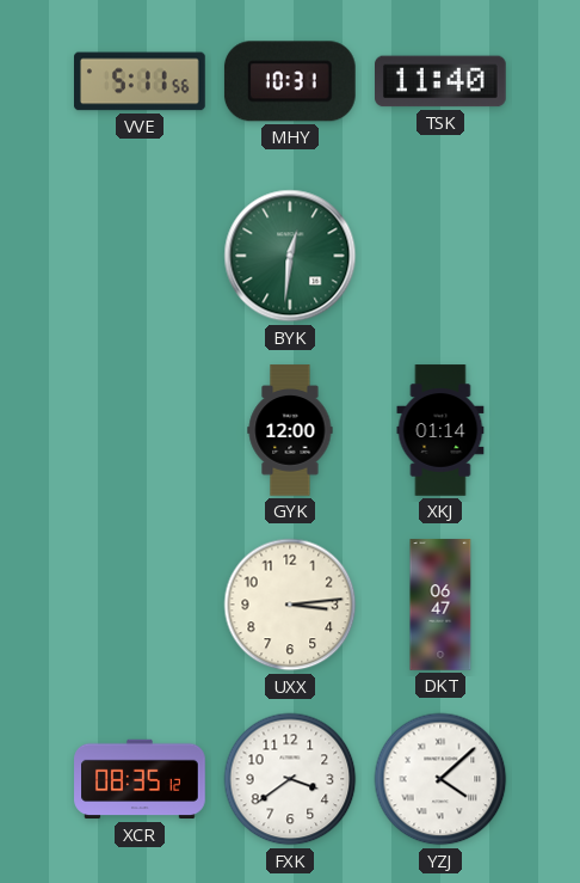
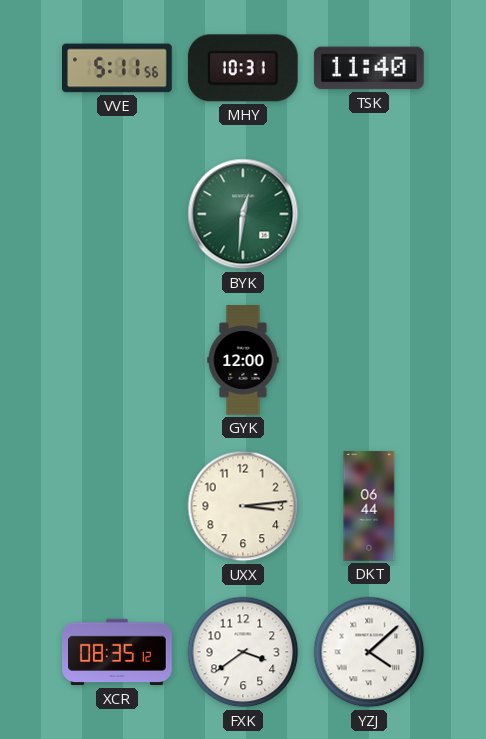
XKJ: 01:14 -> none
DKT: 06:47 -> 06:44
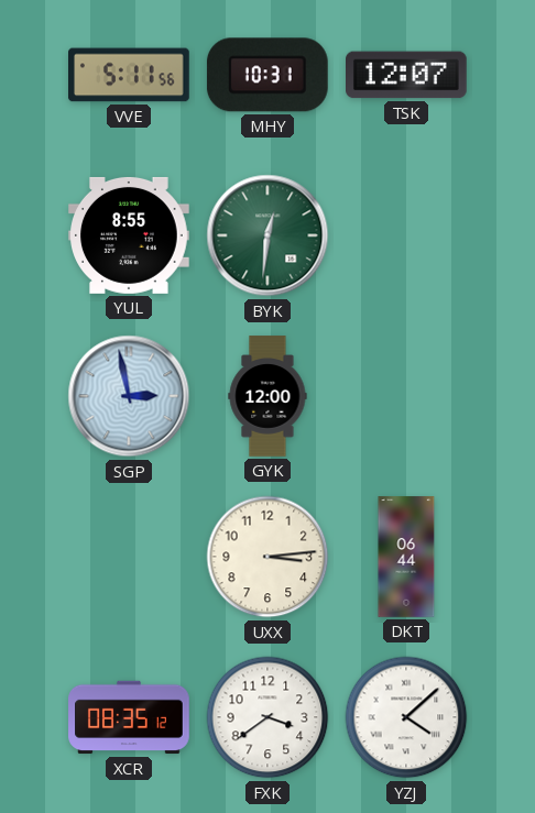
TSK: 11:40 -> 12:07
YUL: none -> 8:55
SGP: none -> 2:58
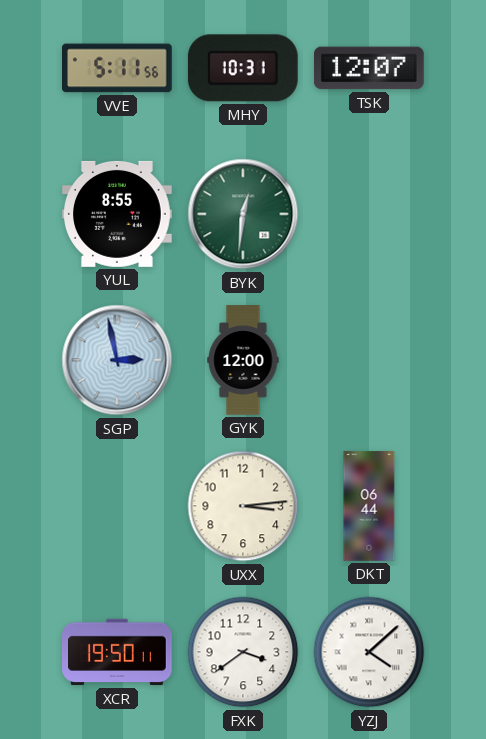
XCR: 08:35 -> 19:50
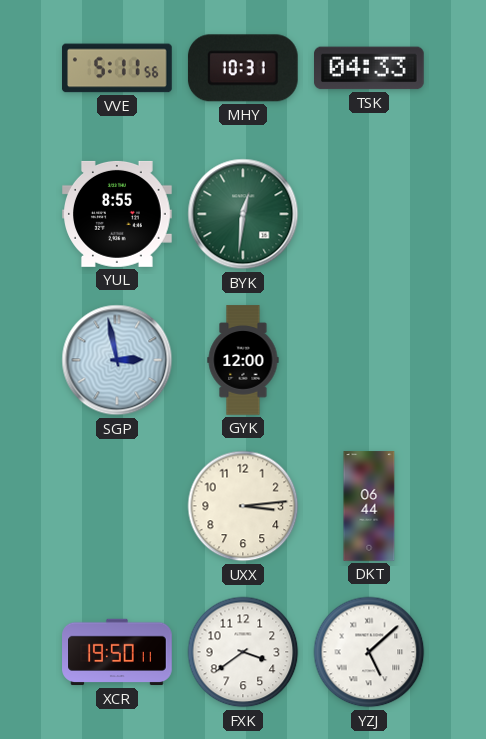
TSK: 12:07 -> 04:33
YZJ: 4:08 -> 5:08
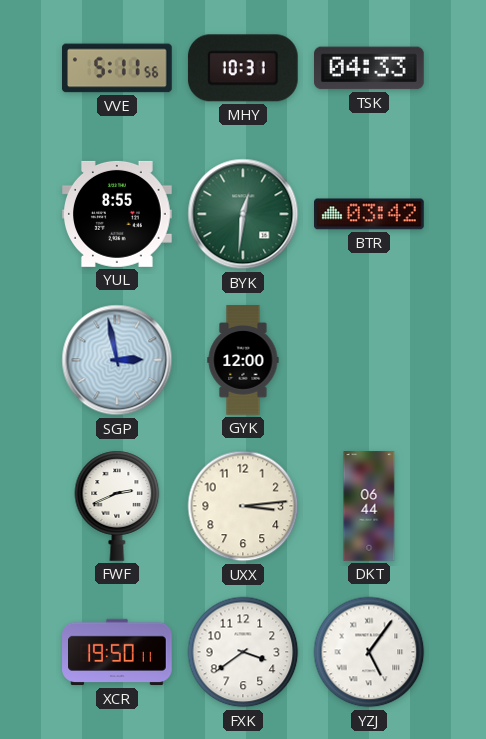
BTR: none -> 03:42
FWF: none -> 2:41
YZJ: 5:08 -> 5:06
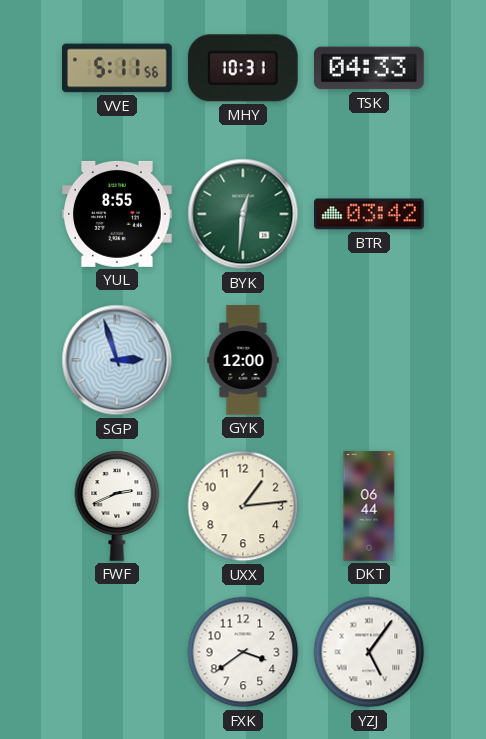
SGP: 2:58 -> 2:57
UXX: 3:14 -> 1:14
XCR: 19:50 -> none
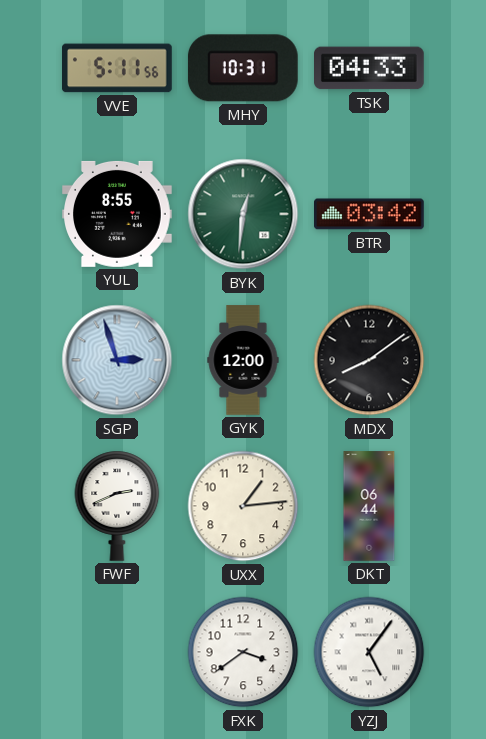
MDX: none -> 8:09
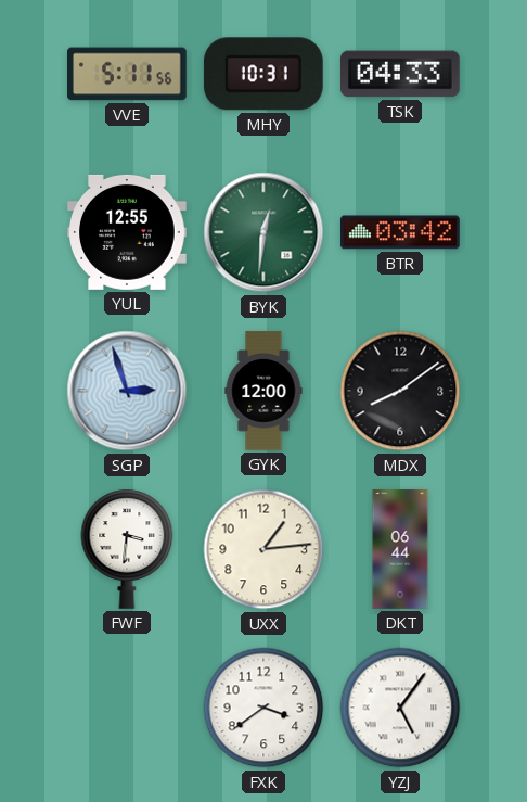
YUL: 8:55 -> 12:55
FWF: 2:41 -> 3:31
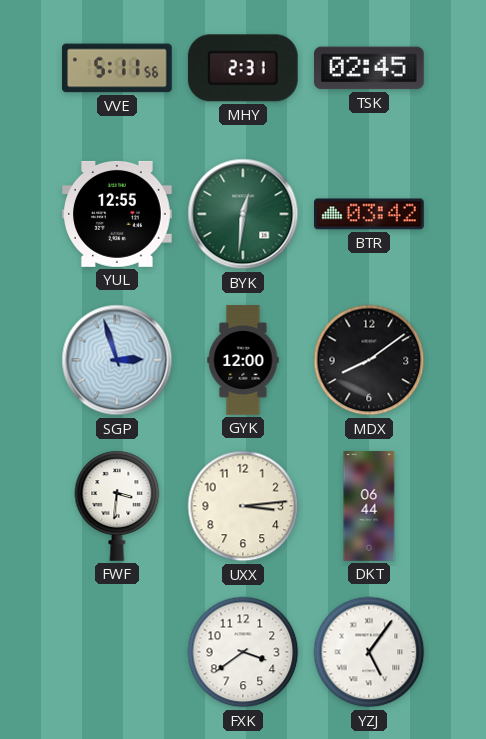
MHY: 10:31 -> 2:31
TSK: 04:33 -> 02:45
UXX: 1:14 -> 3:14
